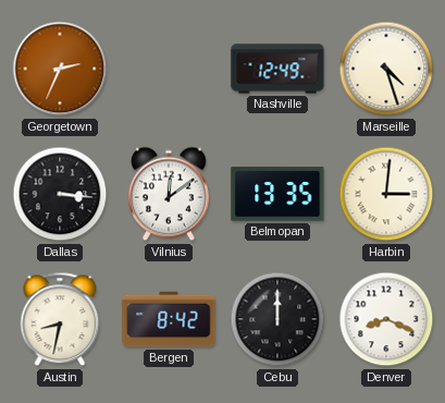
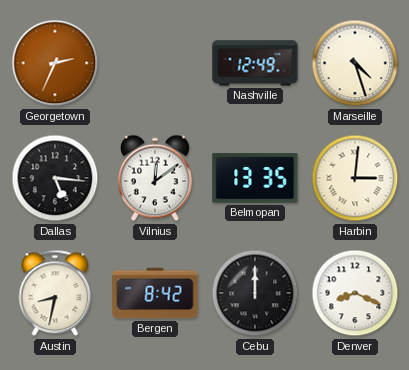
Dallas: 3:16 -> 5:16
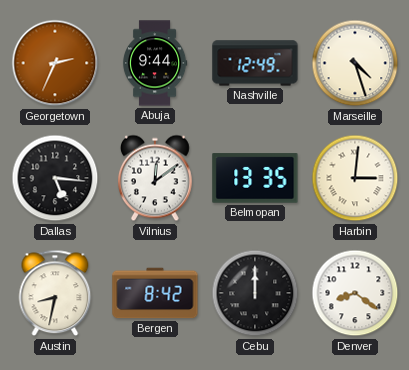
Abuja: none -> 9:44
Denver: 8:19 -> 8:21
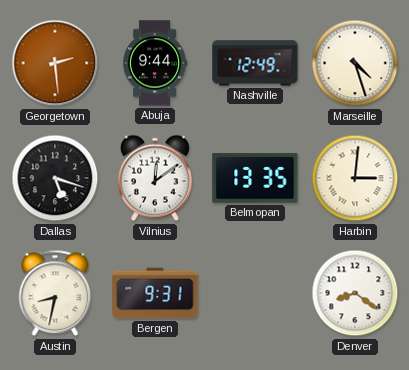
Georgetown: 2:34 -> 2:29
Dallas: 5:16 -> 5:18
Bergen: 8:42 -> 9:31
Cebu: 12:00 -> none
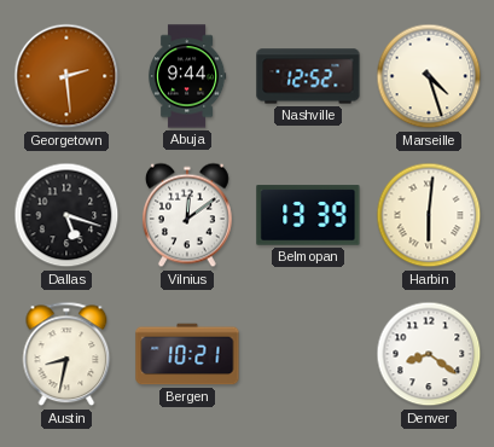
Nashville: 12:49 -> 12:52
Belmopan: 13:35 -> 13:39
Harbin: 3:01 -> 6:01
Bergen: 9:31 -> 10:21
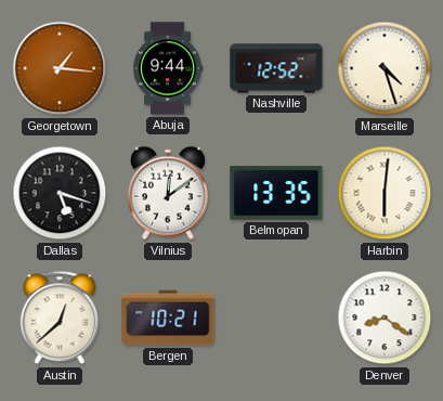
Georgetown: 2:29 -> 1:16
Belmopan: 13:39 -> 13:35
Austin: 8:32 -> 12:38
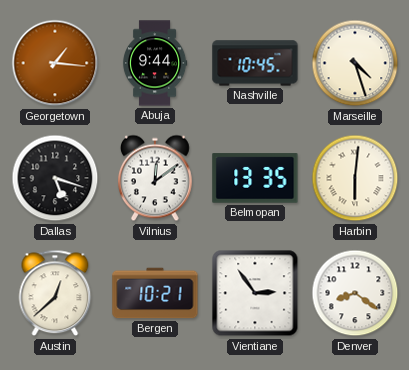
Nashville: 12:52 -> 10:45
Vientiane: none -> 2:54
